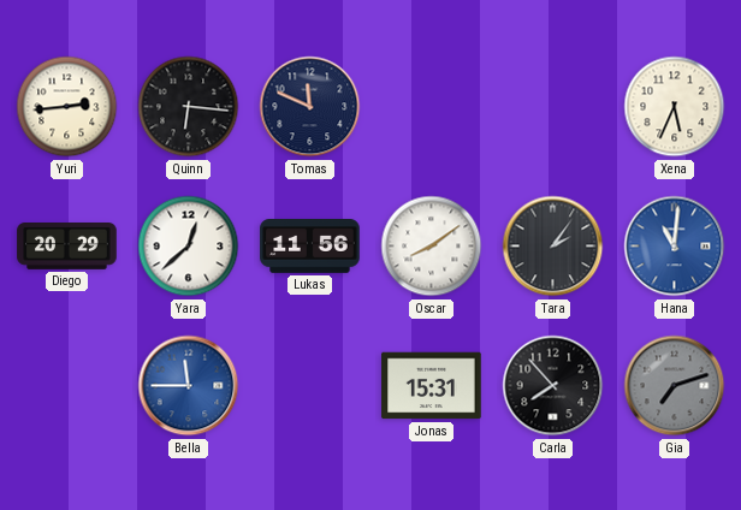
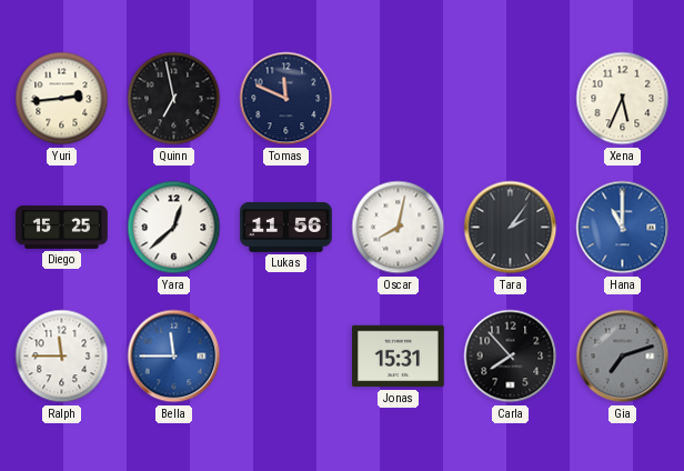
Quinn: 6:16 -> 6:58
Diego: 20:29 -> 15:25
Oscar: 8:09 -> 8:02
Hana: 11:01 -> 11:00
Ralph: none -> 11:45
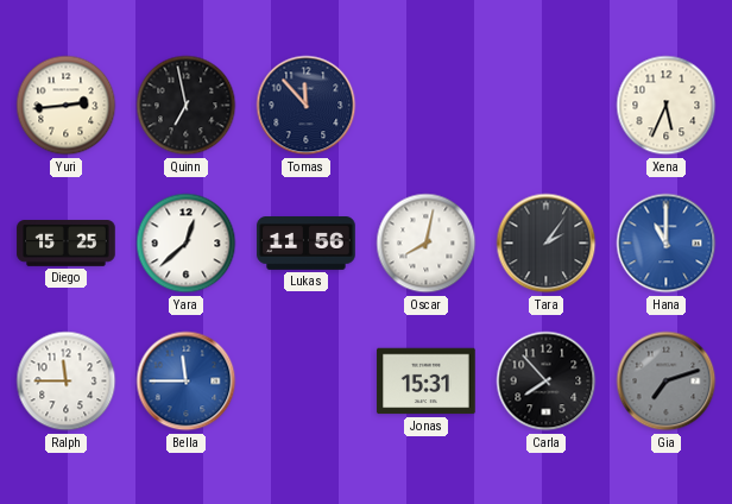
Tomas: 11:49 -> 11:53
